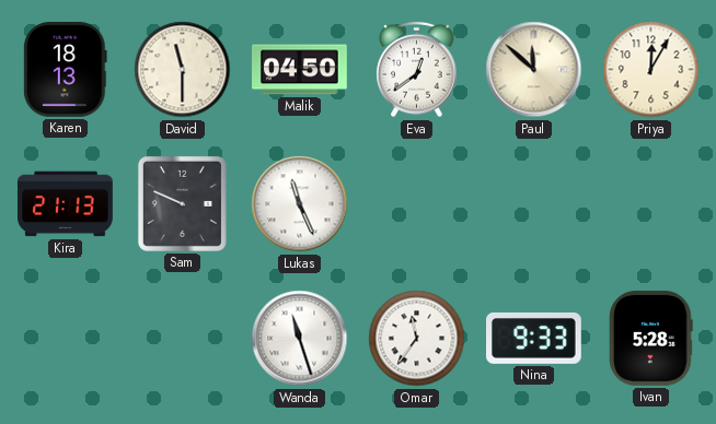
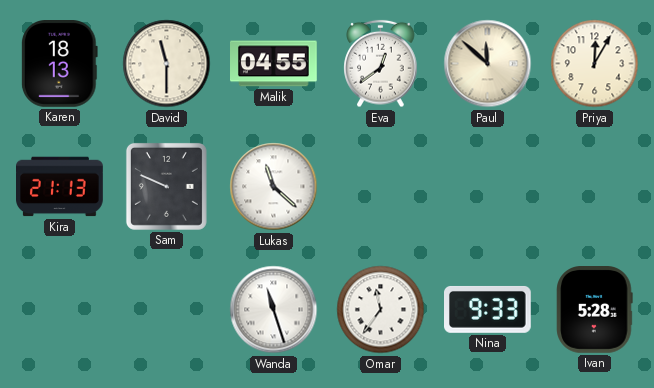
Malik: 04:50 -> 04:55
Lukas: 11:26 -> 11:22
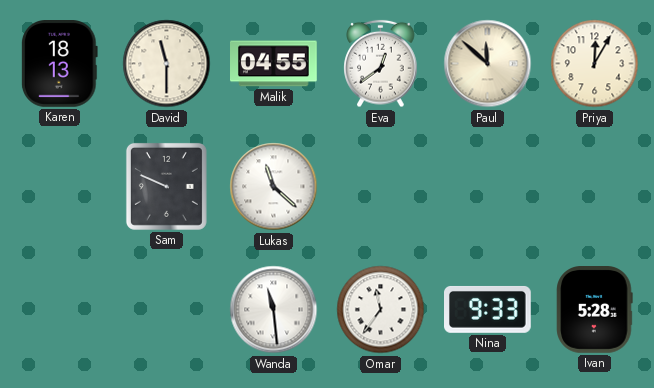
Kira: 21:13 -> none
Wanda: 11:27 -> 11:29
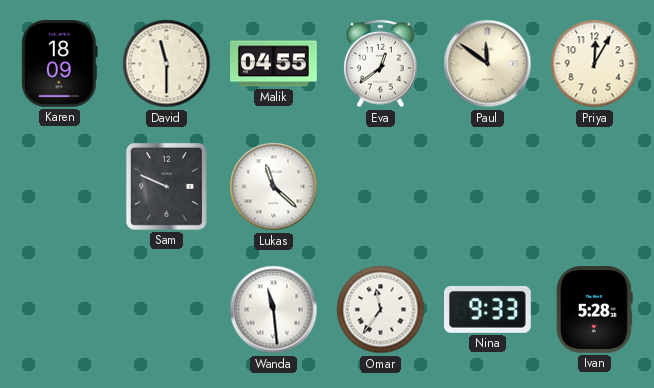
Karen: 18:13 -> 18:09
Paul: 11:52 -> 11:51
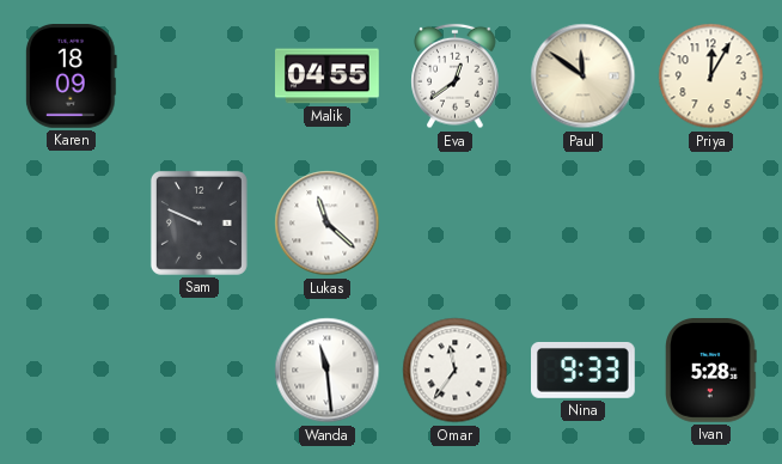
David: 11:30 -> none
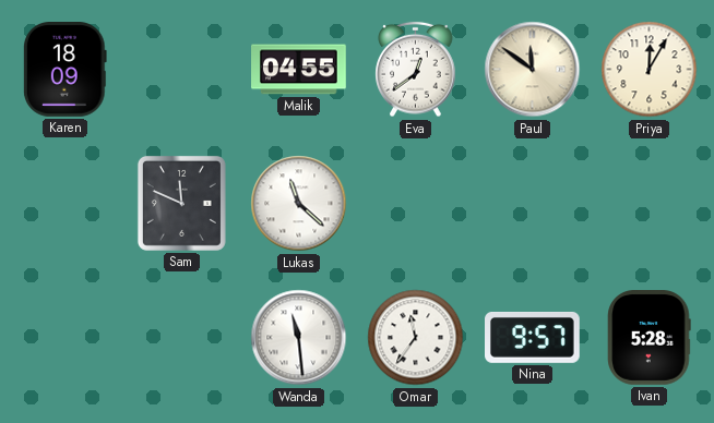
Sam: 9:49 -> 11:49
Nina: 9:33 -> 9:57
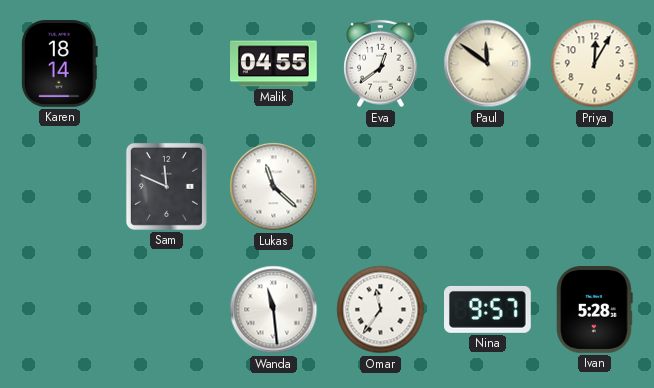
Karen: 18:09 -> 18:14
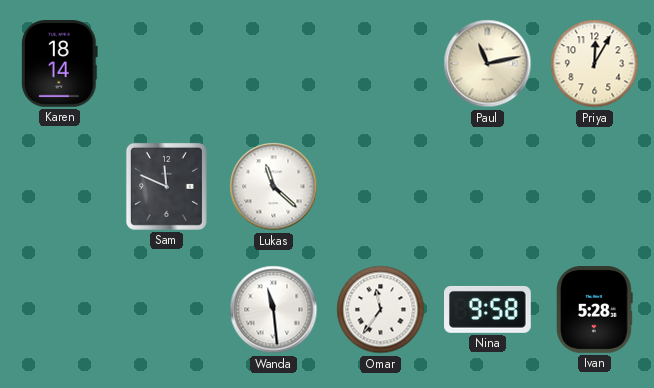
Malik: 04:55 -> none
Eva: 12:39 -> none
Paul: 11:51 -> 11:13
Nina: 9:57 -> 9:58
